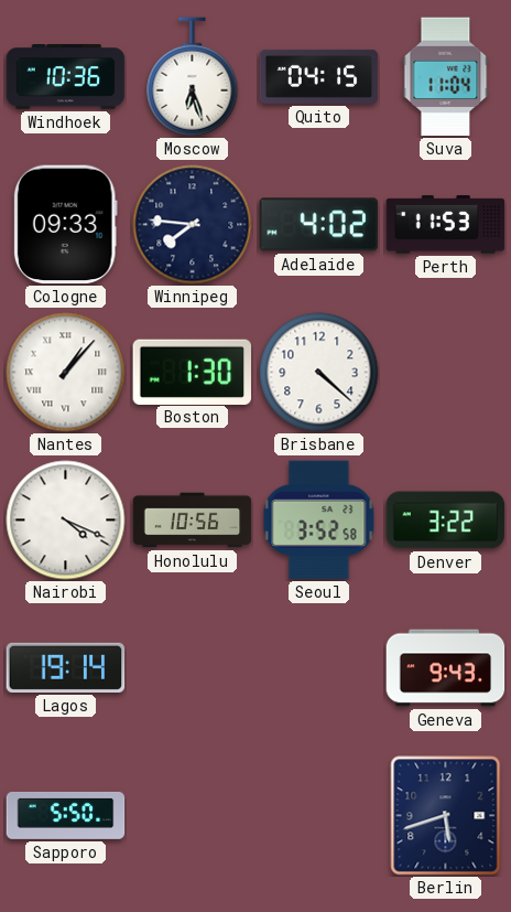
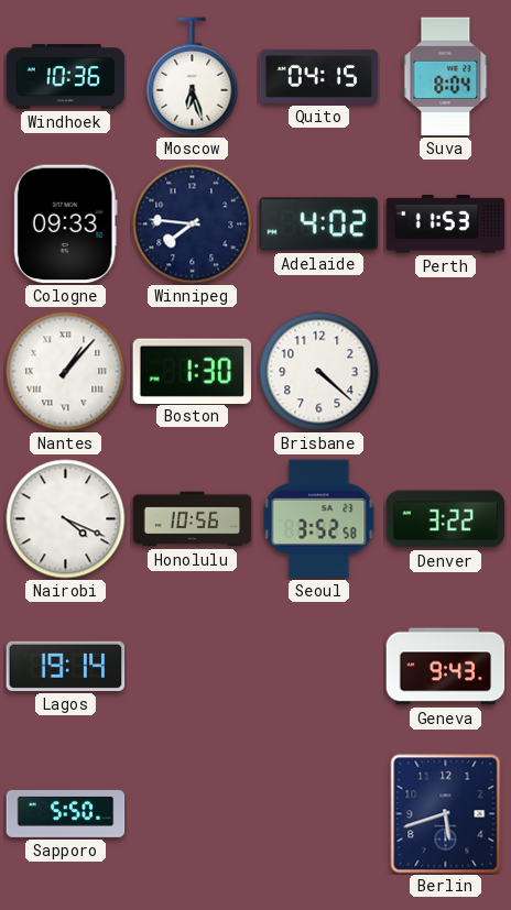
Suva: 11:04 -> 8:04
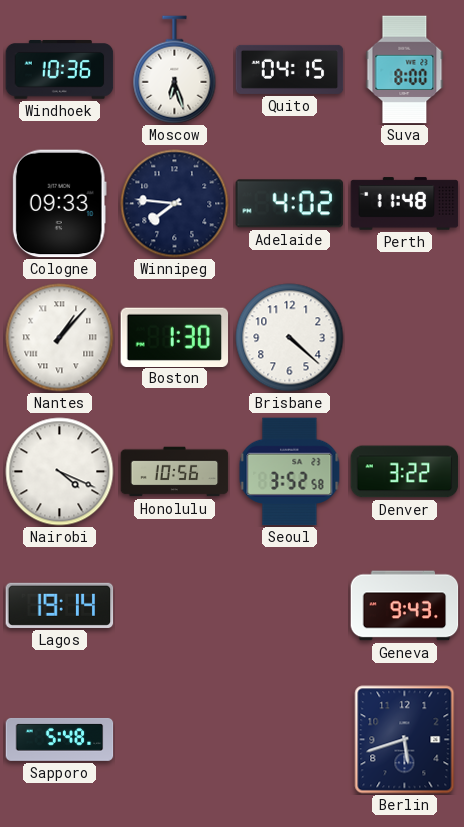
Suva: 8:04 -> 8:00
Perth: 11:53 -> 11:48
Sapporo: 5:50 -> 5:48
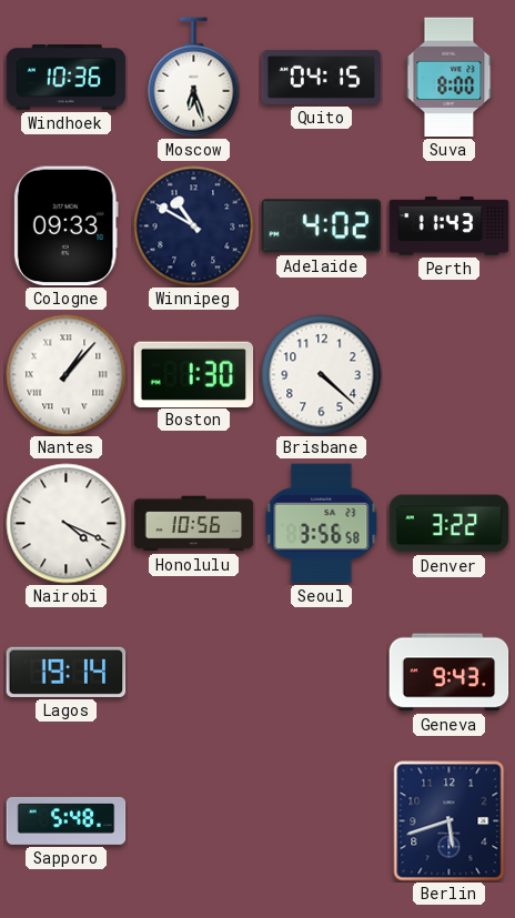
Winnipeg: 7:46 -> 10:50
Perth: 11:48 -> 11:43
Seoul: 3:52 -> 3:56
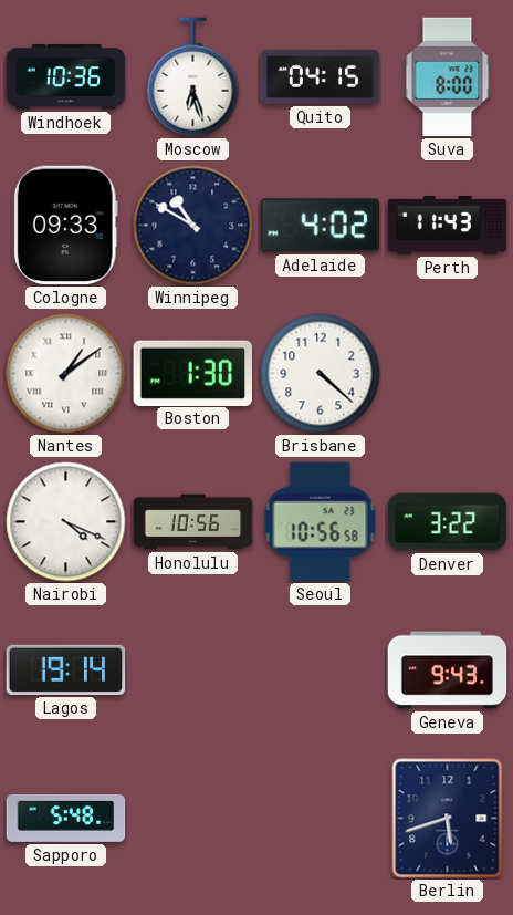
Nantes: 1:07 -> 1:09
Seoul: 3:56 -> 10:56
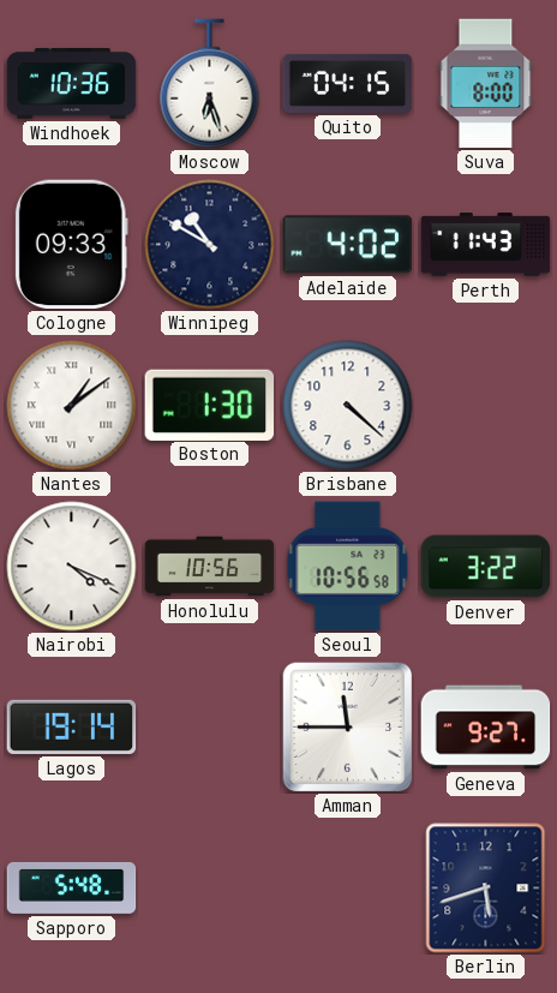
Amman: none -> 11:45
Geneva: 9:43 -> 9:27
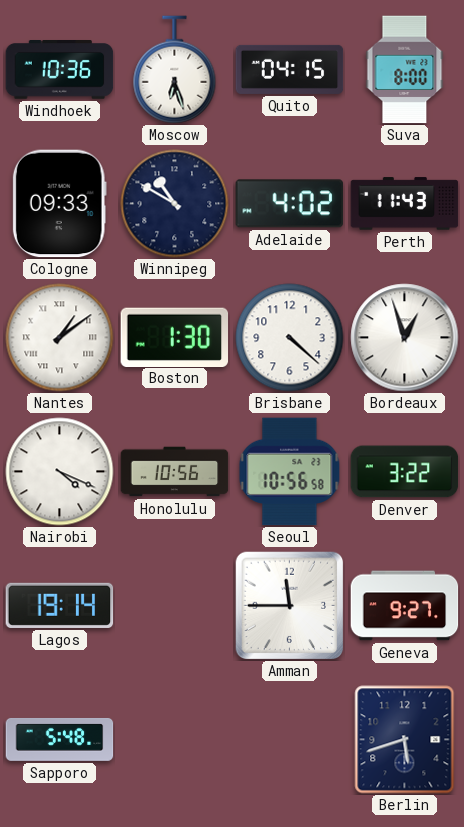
Bordeaux: none -> 12:57
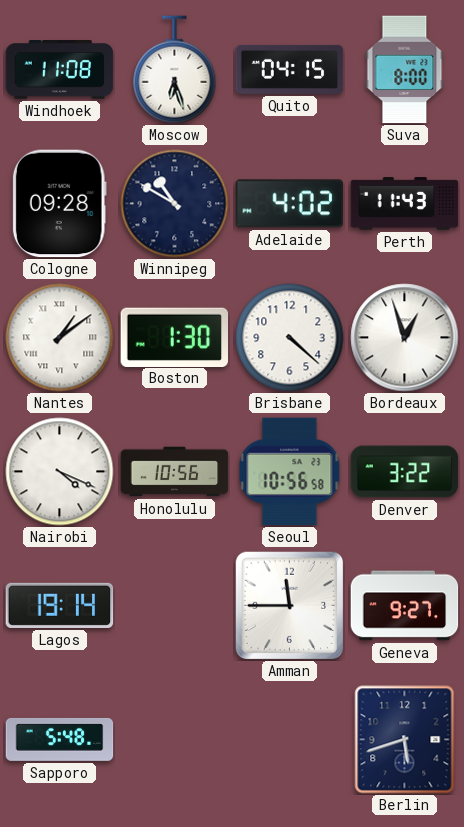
Windhoek: 10:36 -> 11:08
Cologne: 09:33 -> 09:28
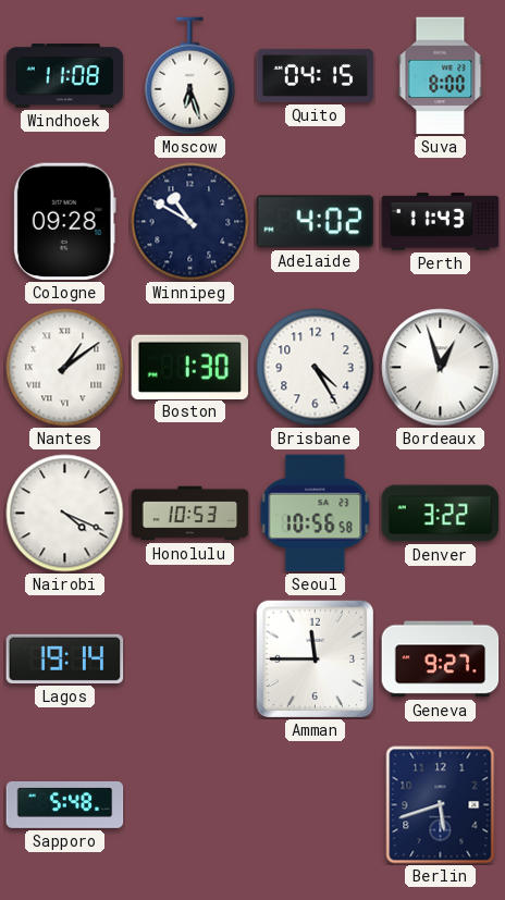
Brisbane: 4:22 -> 4:25
Honolulu: 10:56 -> 10:53
